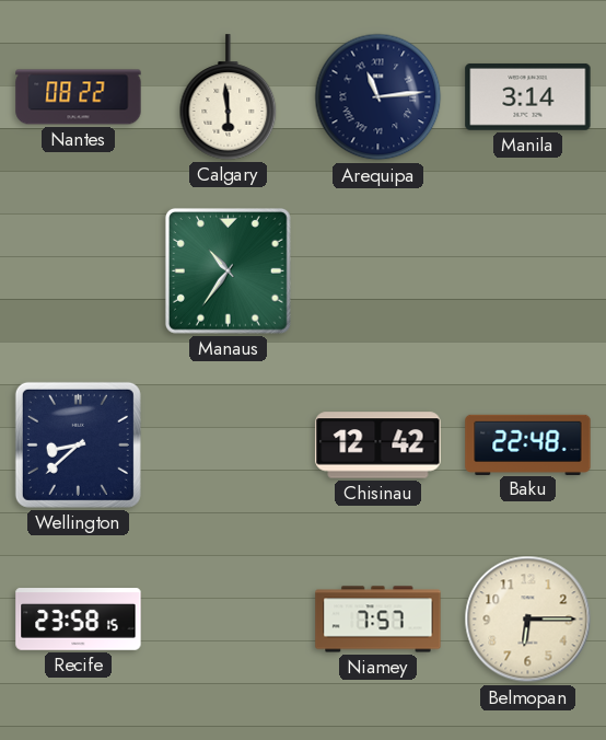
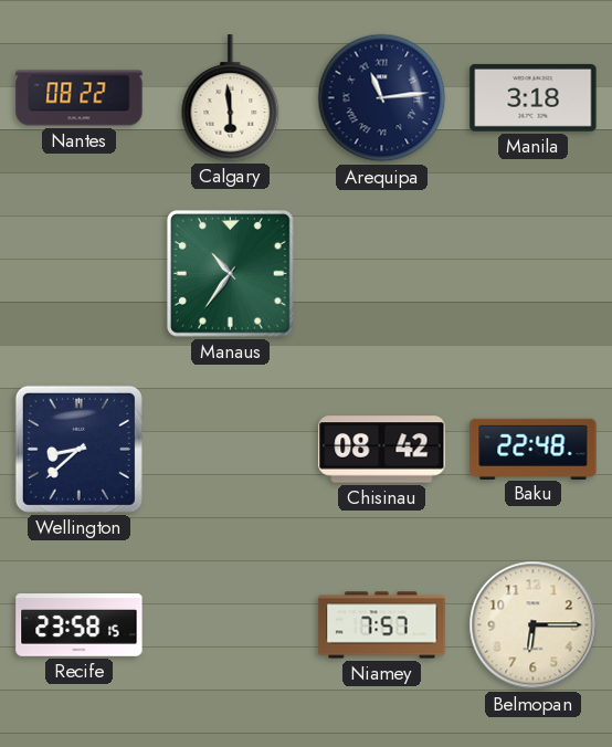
Manila: 3:14 -> 3:18
Chisinau: 12:42 -> 08:42
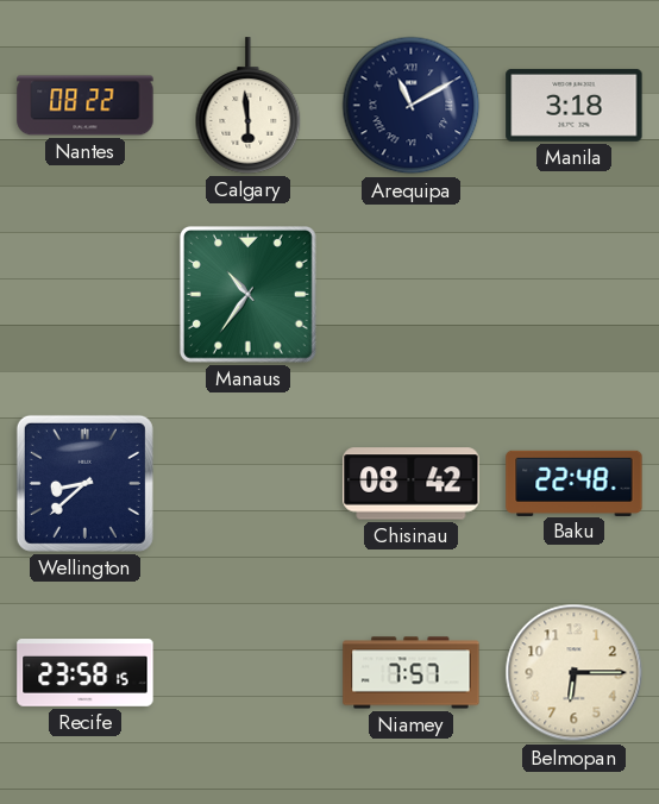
Arequipa: 11:14 -> 11:10
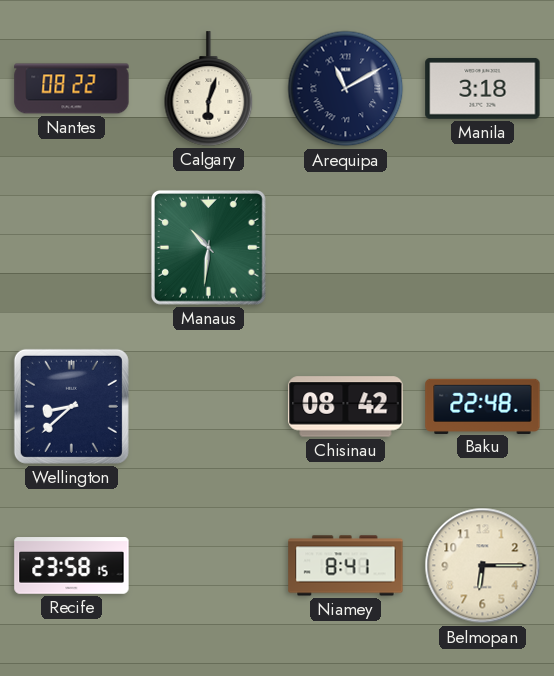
Calgary: 5:59 -> 6:03
Manaus: 10:36 -> 10:31
Niamey: 7:57 -> 8:41
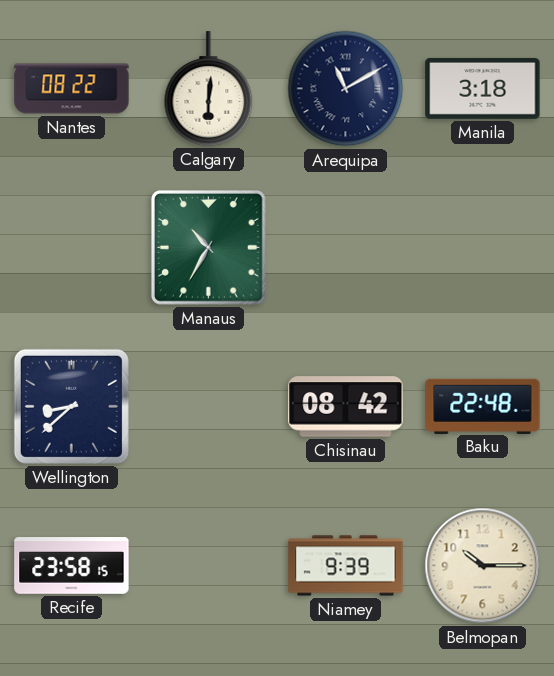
Calgary: 6:03 -> 6:01
Manaus: 10:31 -> 10:35
Niamey: 8:41 -> 9:39
Belmopan: 6:15 -> 10:15
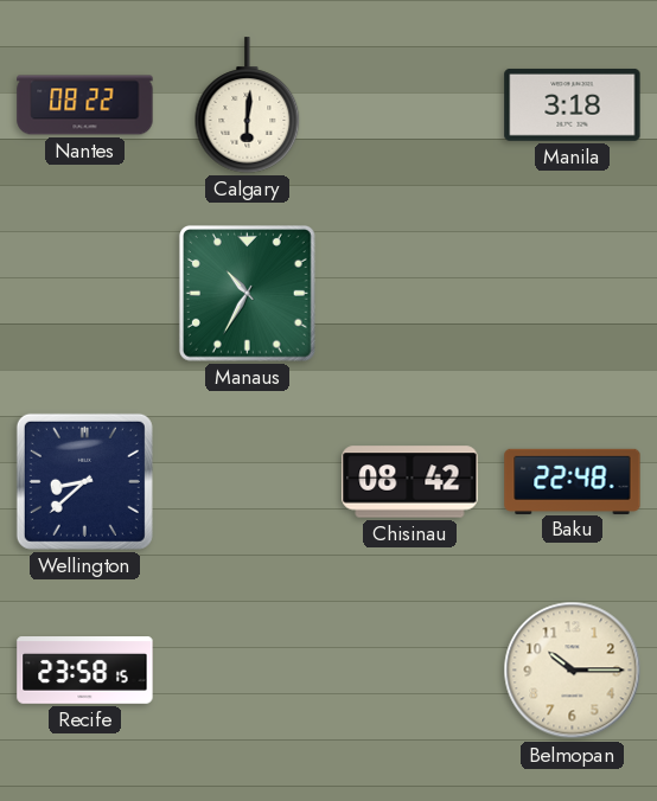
Arequipa: 11:10 -> none
Niamey: 9:39 -> none
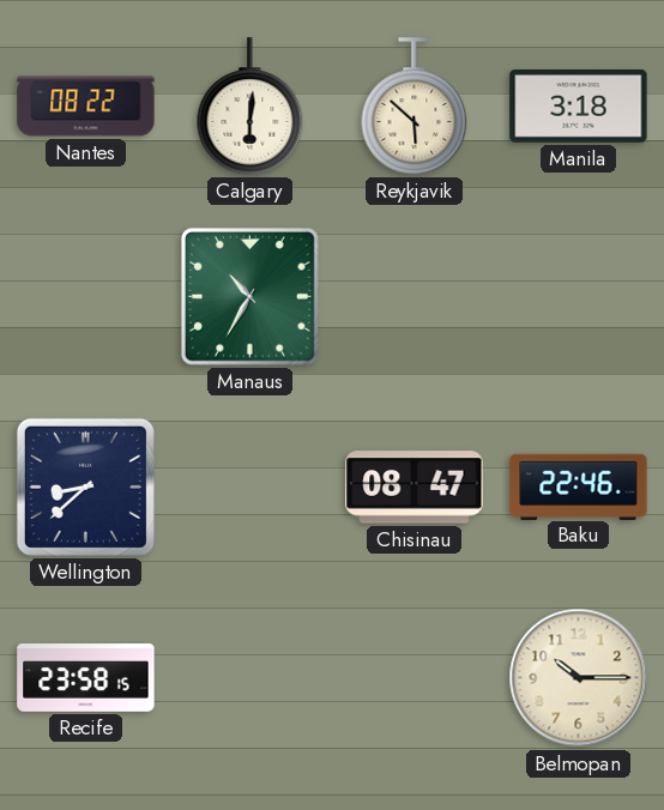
Reykjavik: none -> 5:52
Chisinau: 08:42 -> 08:47
Baku: 22:48 -> 22:46
